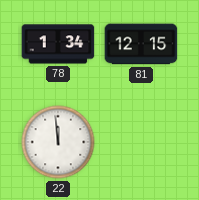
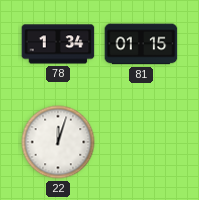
81: 12:15 -> 01:15
22: 11:59 -> 12:03
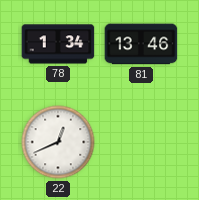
81: 01:15 -> 13:46
22: 12:03 -> 12:41
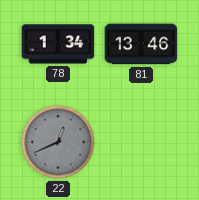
22 dial: white -> grey
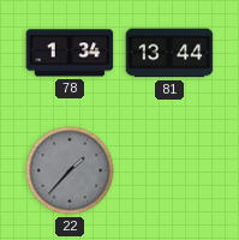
81: 13:46 -> 13:44
22: 12:41 -> 1:37
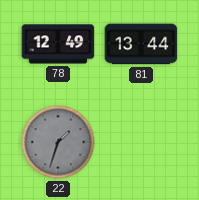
78: 1:34 -> 12:49
22: 1:37 -> 1:33
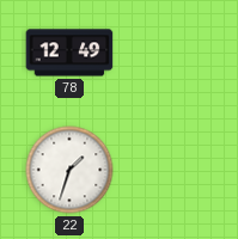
81: 13:44 -> none
22 dial: grey -> white
